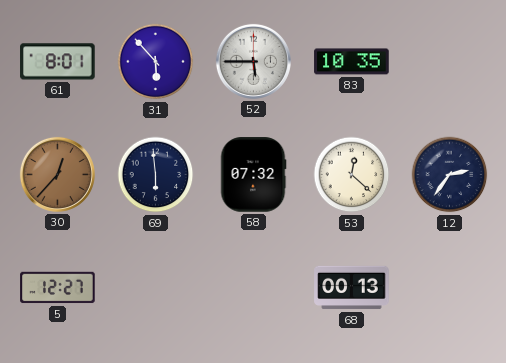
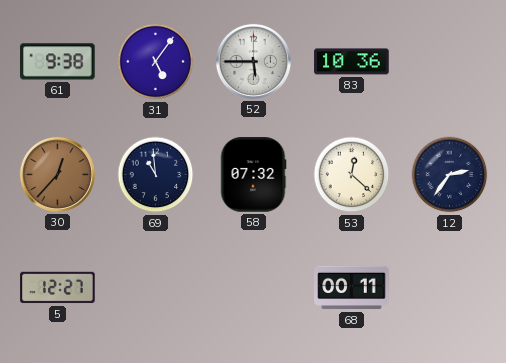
61: 8:01 -> 9:38
31: 5:53 -> 5:06
83: 10:35 -> 10:36
69: 5:59 -> 10:59
68: 00:13 -> 00:11
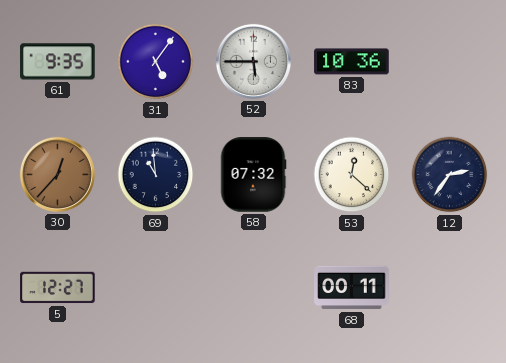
61: 9:38 -> 9:35
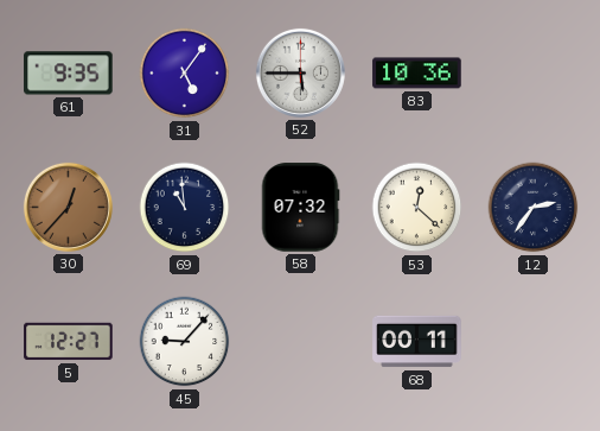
45: none -> 9:07
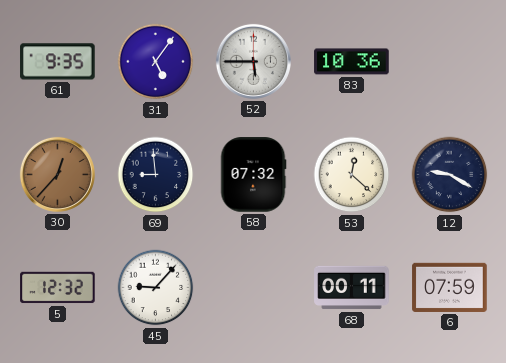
69: 10:59 -> 8:59
12: 2:36 -> 9:20
5: 12:27 -> 12:32
6: none -> 07:59
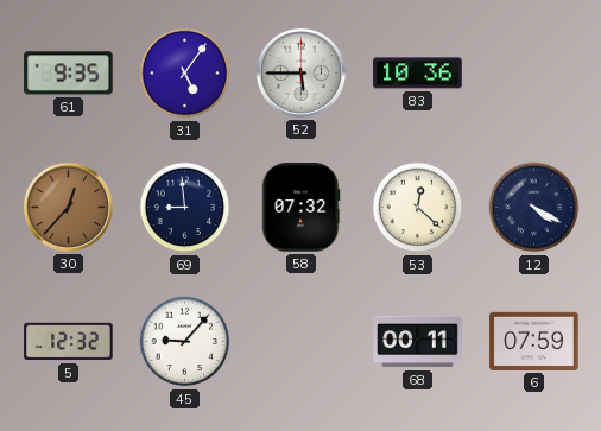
12: 9:20 -> 4:20
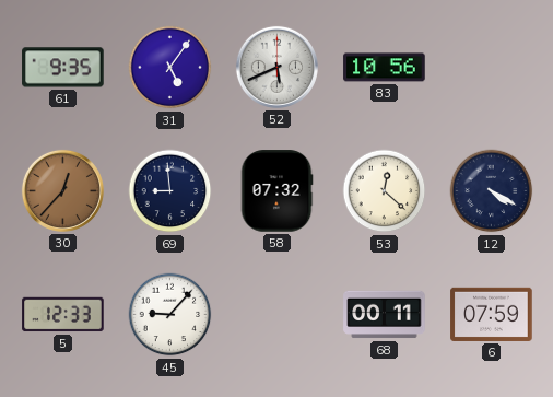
52: 5:45 -> 5:41
83: 10:36 -> 10:56
5: 12:32 -> 12:33
